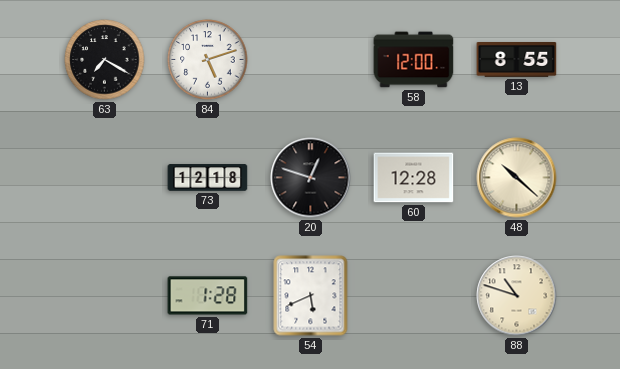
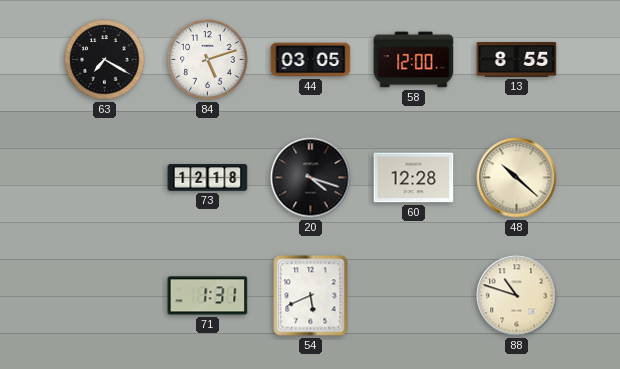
44: none -> 03:05
20: 12:48 -> 4:18
71: 1:28 -> 1:31
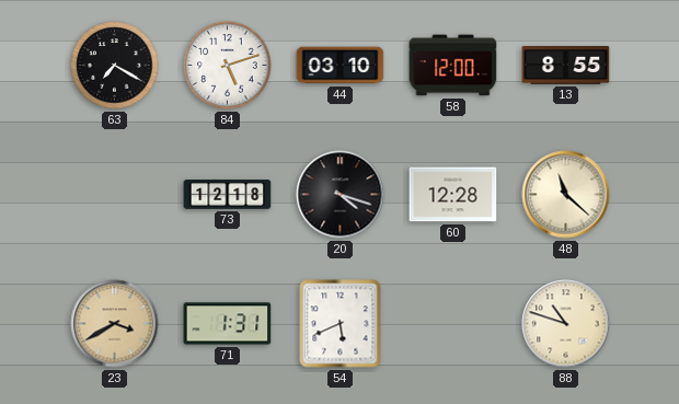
44: 03:05 -> 03:10
48: 10:22 -> 11:22
23: none -> 3:40
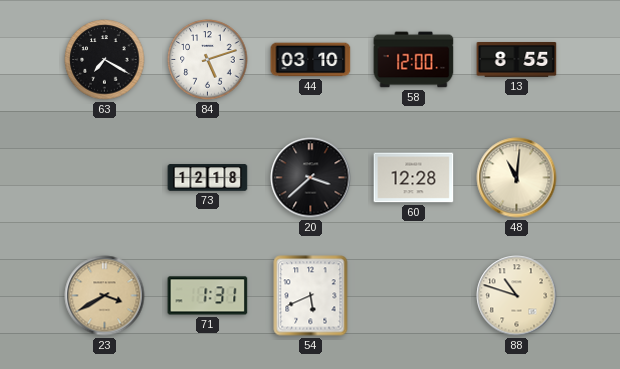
20: 4:18 -> 3:38
48: 11:22 -> 11:01
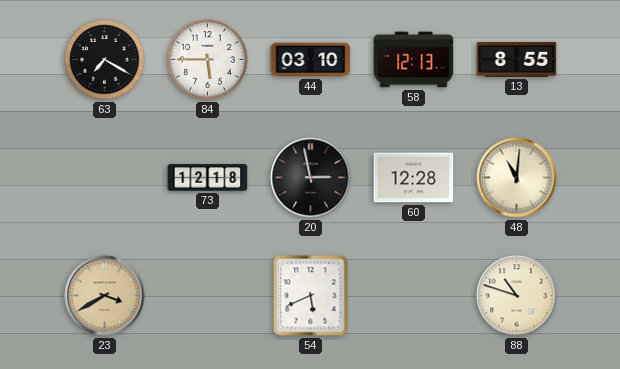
84: 5:12 -> 5:45
58: 12:00 -> 12:13
20: 3:38 -> 2:58
71: 1:31 -> none
